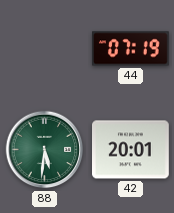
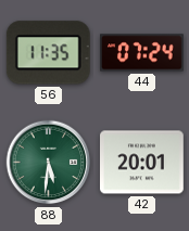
56: none -> 11:35
44: 07:19 -> 07:24
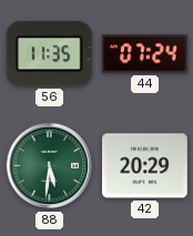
42: 20:01 -> 20:29
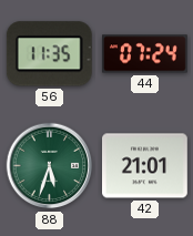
88: 5:31 -> 5:33
42: 20:29 -> 21:01
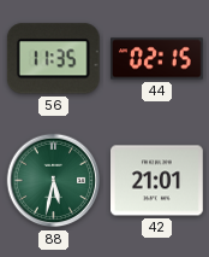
44: 07:24 -> 02:15
88: 5:33 -> 5:32
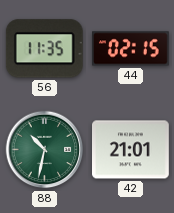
88: 5:32 -> 10:32
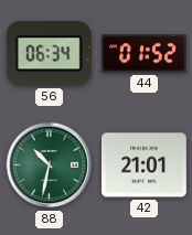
56: 11:35 -> 06:34
44: 02:15 -> 01:52
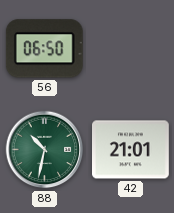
56: 06:34 -> 06:50
44: 01:52 -> none
